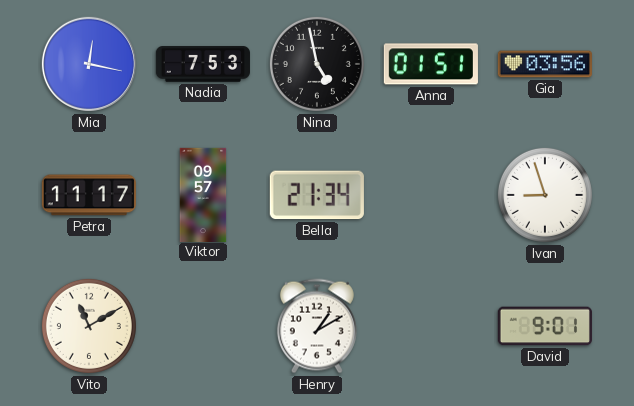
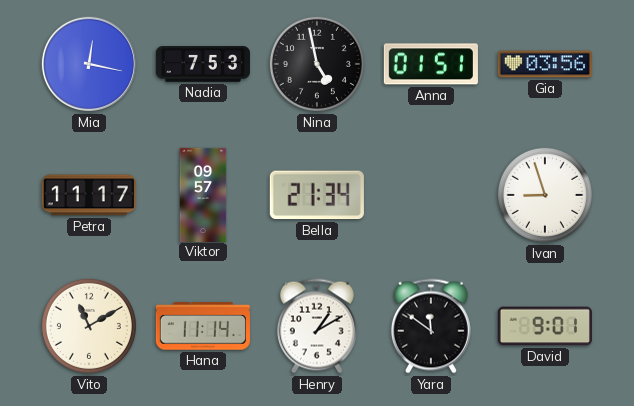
Hana: none -> 11:14
Yara: none -> 11:51
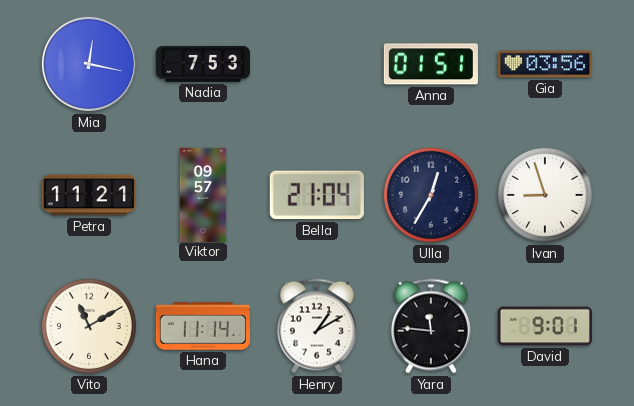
Nina: 4:58 -> none
Petra: 11:17 -> 11:21
Bella: 21:34 -> 21:04
Ulla: none -> 12:35
Yara: 11:51 -> 11:46
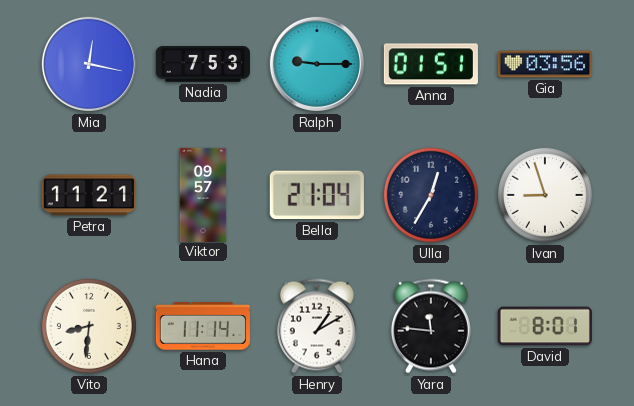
Ralph: none -> 9:15
Vito: 11:10 -> 8:31
David: 9:01 -> 8:01
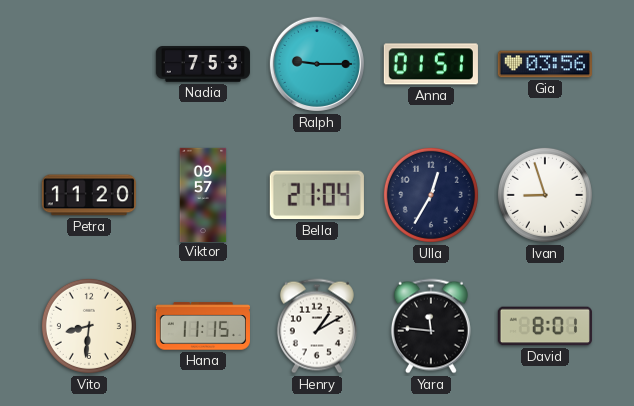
Mia: 12:17 -> none
Petra: 11:21 -> 11:20
Hana: 11:14 -> 11:15
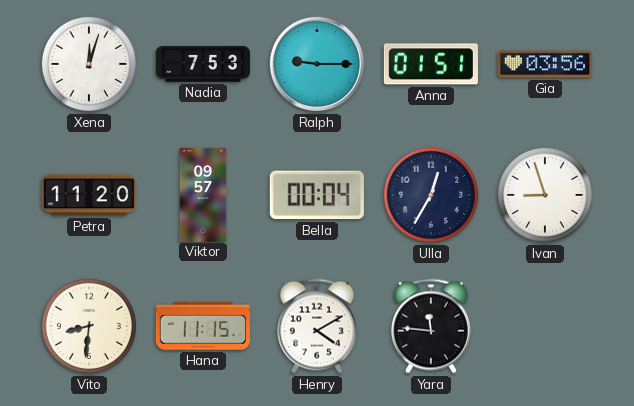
Xena: none -> 12:03
Bella: 21:04 -> 00:04
Henry: 1:10 -> 4:10
David: 8:01 -> none
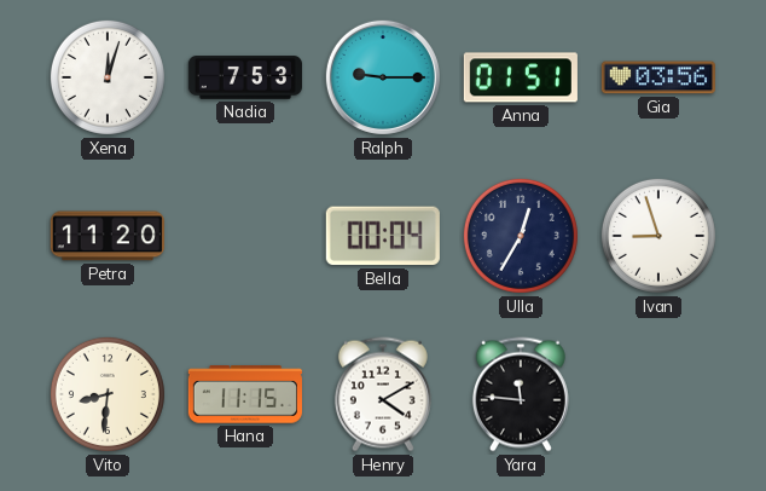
Viktor: 09:57 -> none
